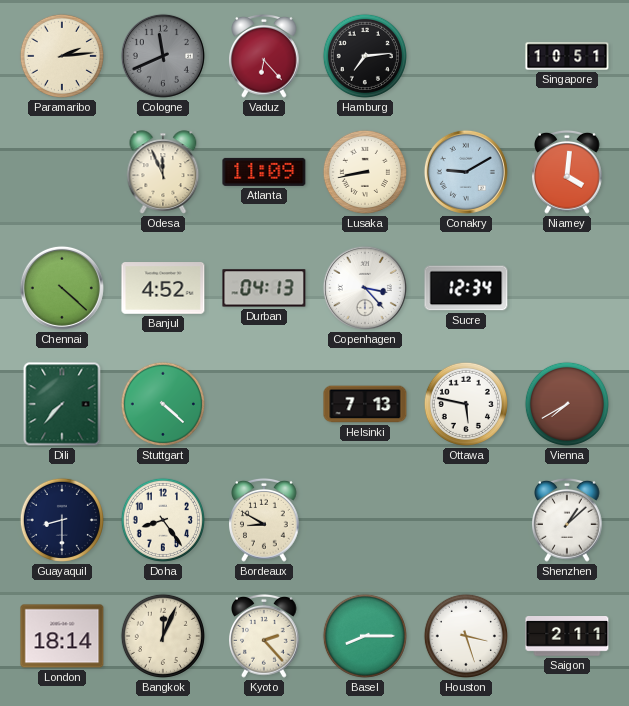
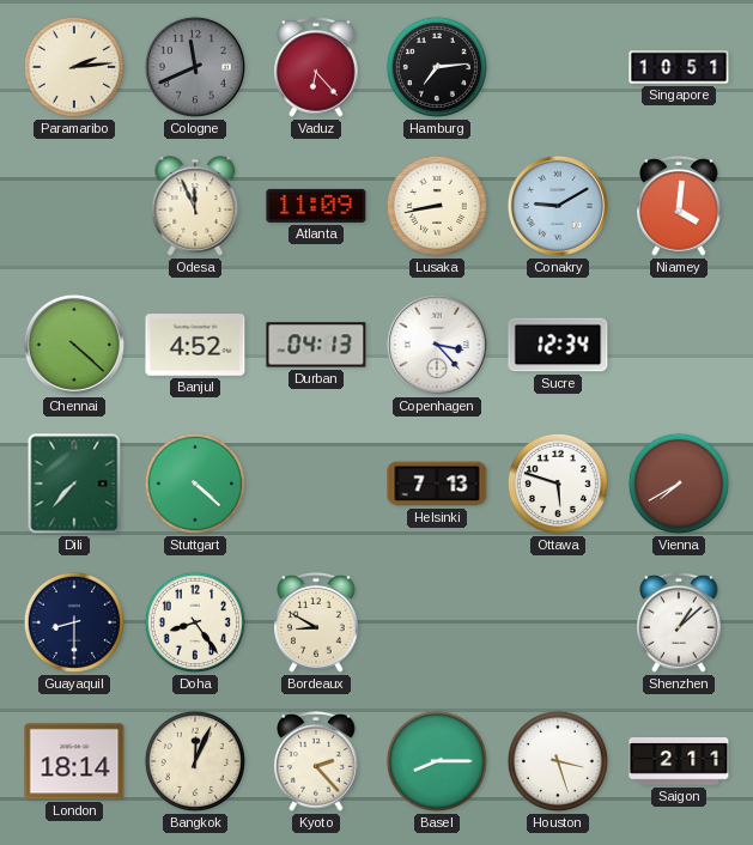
Ottawa: 5:47 -> 5:48
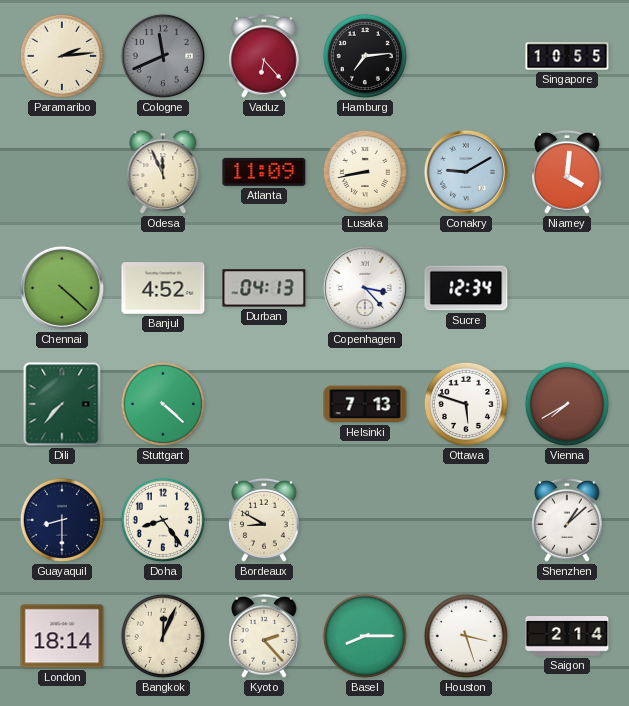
Singapore: 10:51 -> 10:55
Saigon: 2:11 -> 2:14
